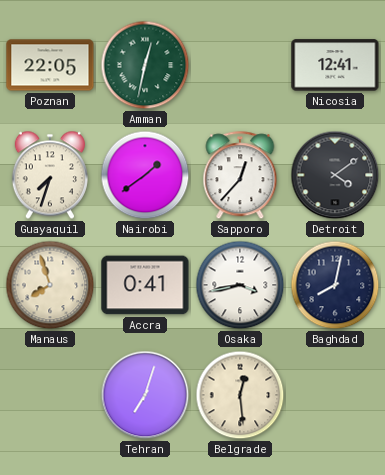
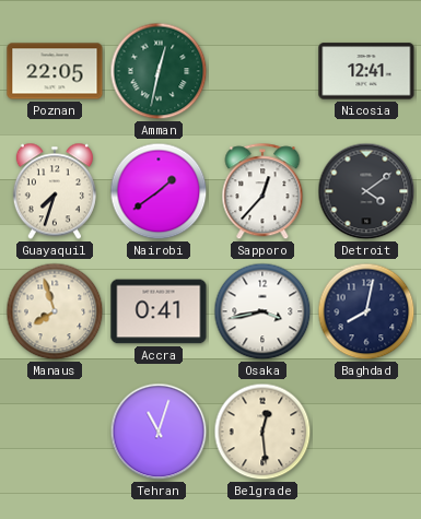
Tehran: 7:03 -> 11:03
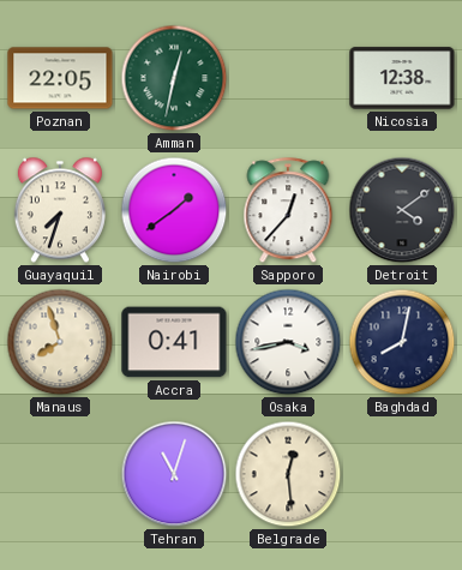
Nicosia: 12:41 -> 12:38
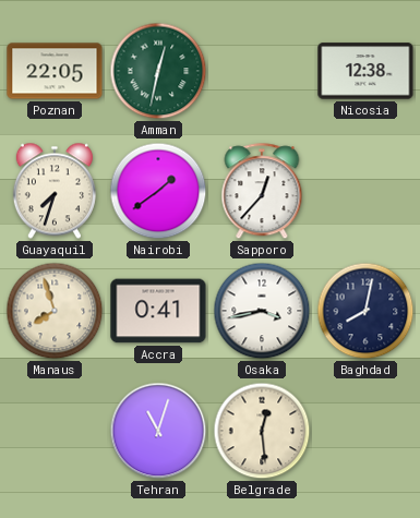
Detroit: 4:09 -> none
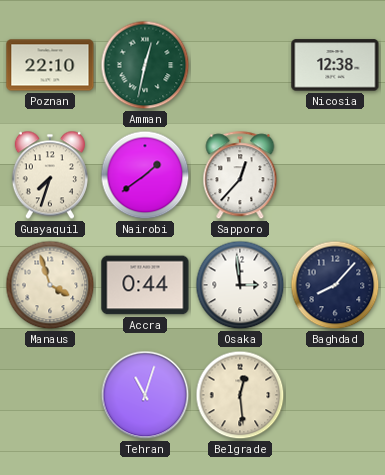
Poznan: 22:05 -> 22:10
Manaus: 7:57 -> 3:57
Accra: 0:41 -> 0:44
Osaka: 3:43 -> 2:59
Baghdad: 8:02 -> 8:07
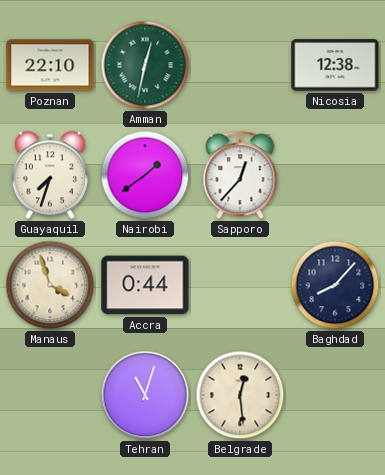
Osaka: 2:59 -> none
